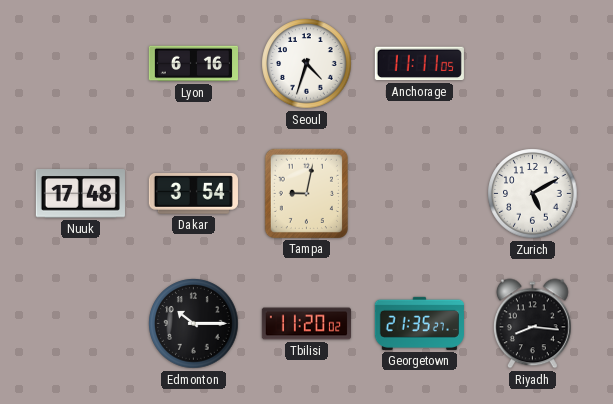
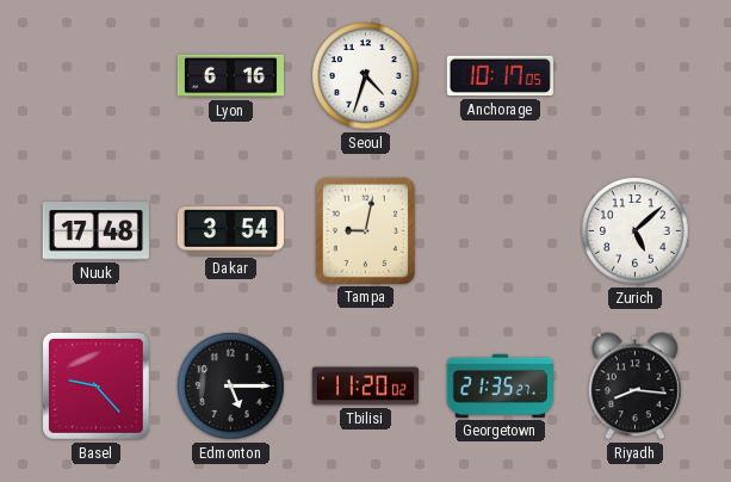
Anchorage: 11:11 -> 10:17
Zurich: 5:10 -> 5:08
Basel: none -> 9:23
Edmonton: 10:15 -> 5:15
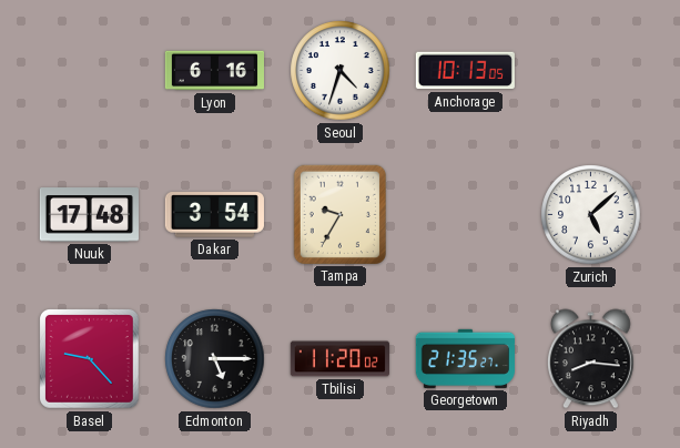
Anchorage: 10:17 -> 10:13
Tampa: 9:02 -> 9:35
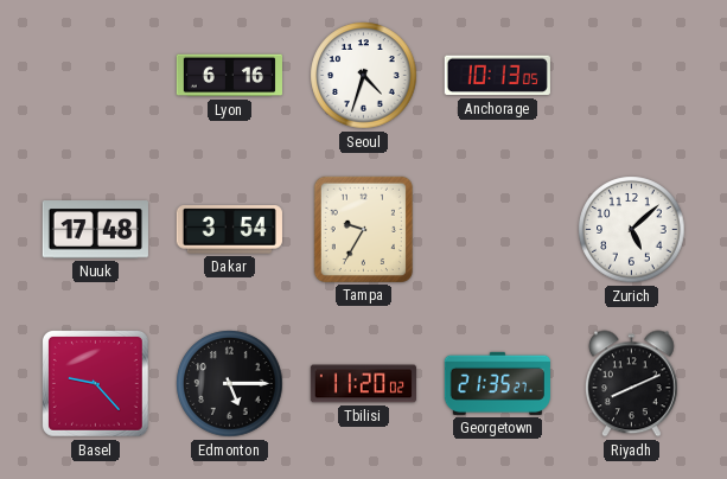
Riyadh: 8:16 -> 8:11
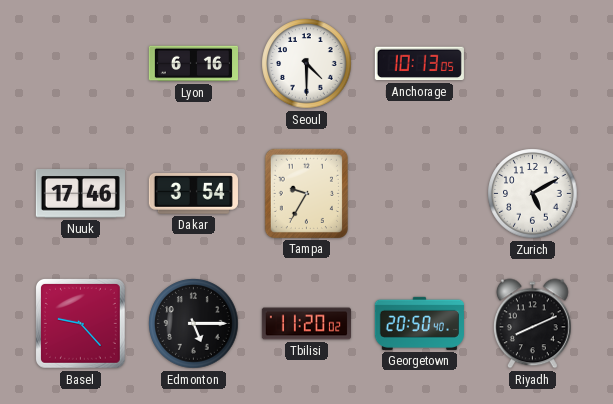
Seoul: 4:33 -> 4:30
Nuuk: 17:48 -> 17:46
Zurich: 5:08 -> 5:10
Georgetown: 21:35 -> 20:50
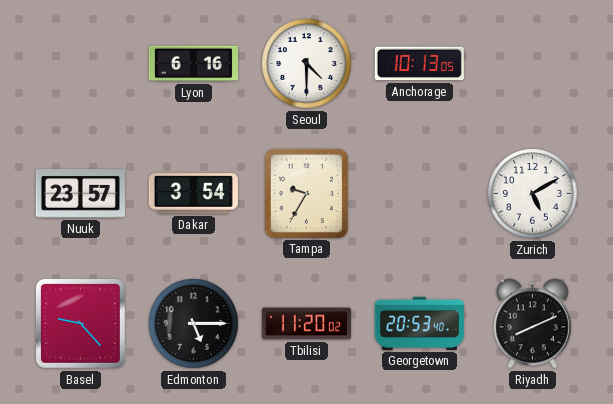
Nuuk: 17:46 -> 23:57
Georgetown: 20:50 -> 20:53
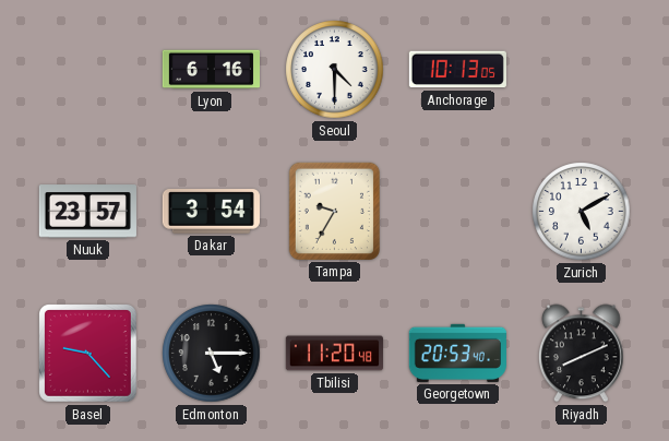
Tbilisi: 11:20:02 -> 11:20:48
